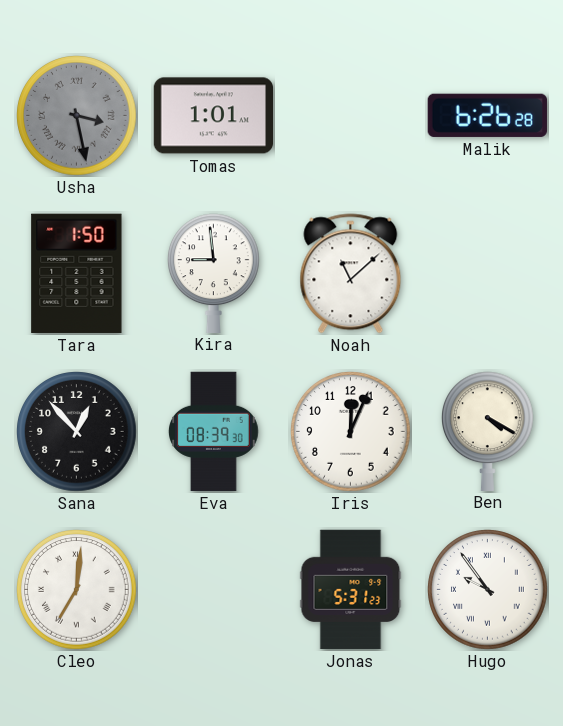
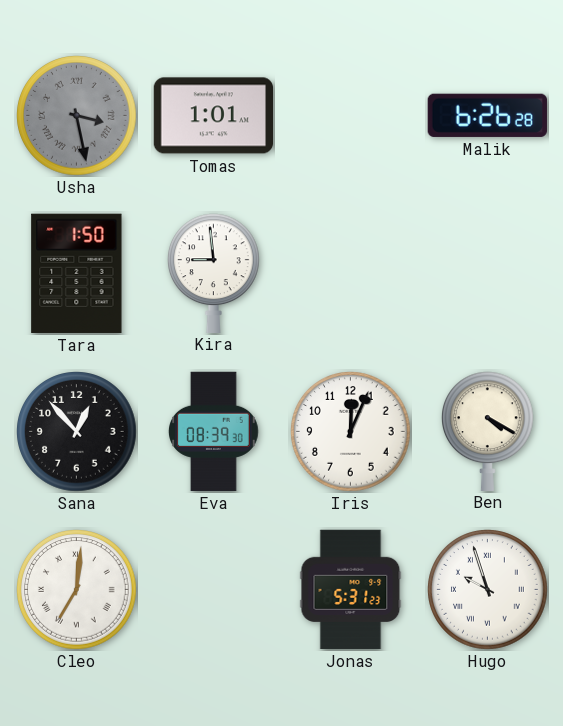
Noah: 11:08 -> none
Hugo: 9:54 -> 9:57
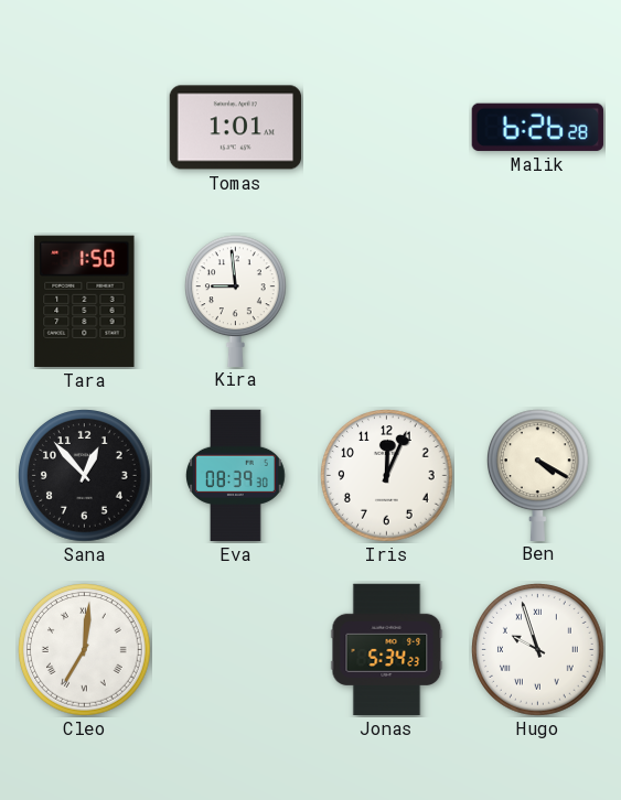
Usha: 3:28 -> none
Jonas: 5:31 -> 5:34
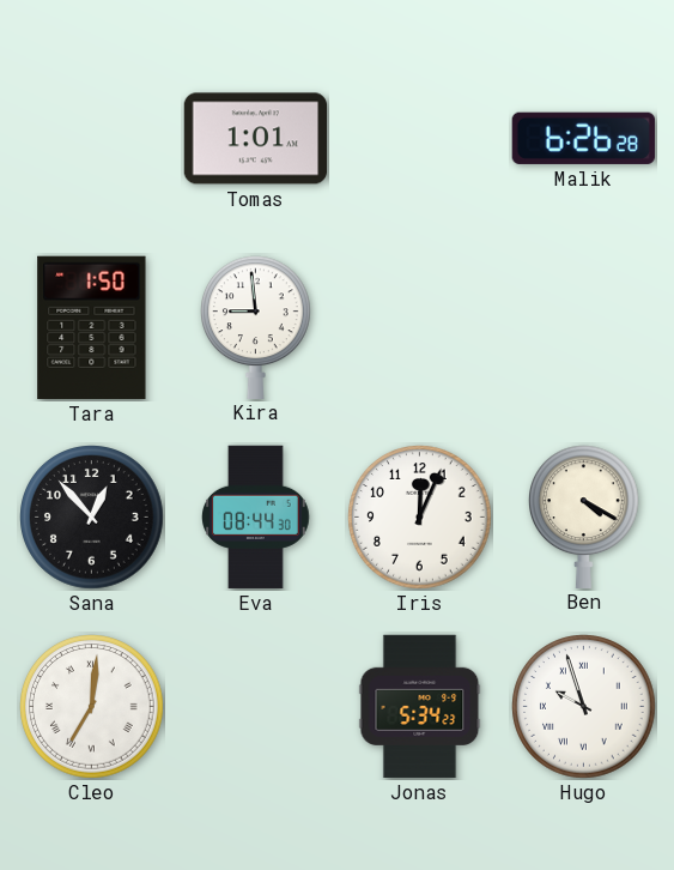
Eva: 08:39 -> 08:44
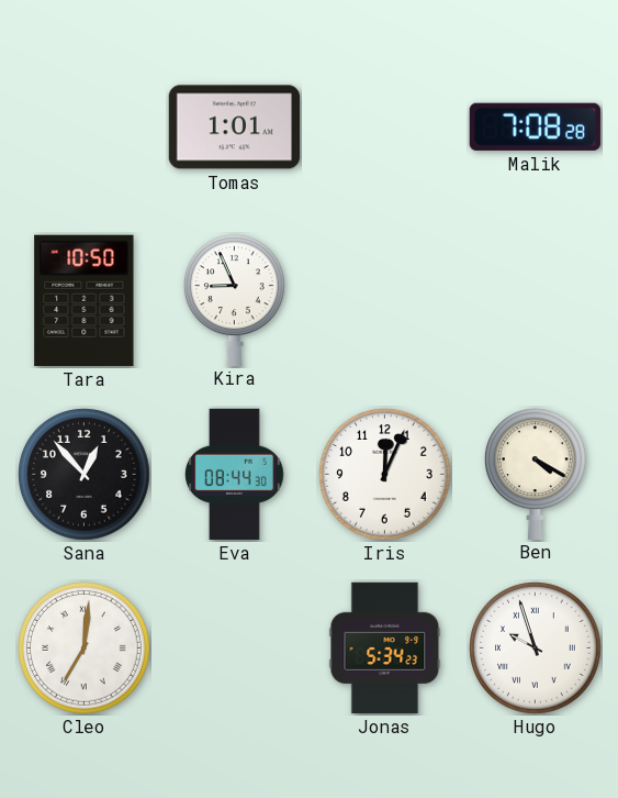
Malik: 6:26 -> 7:08
Tara: 1:50 -> 10:50
Kira: 8:59 -> 8:56
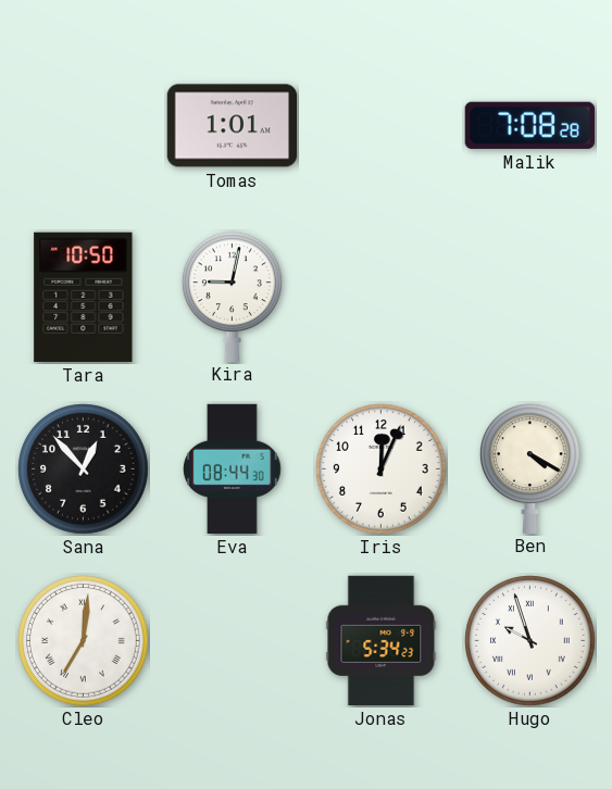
Kira: 8:56 -> 9:02
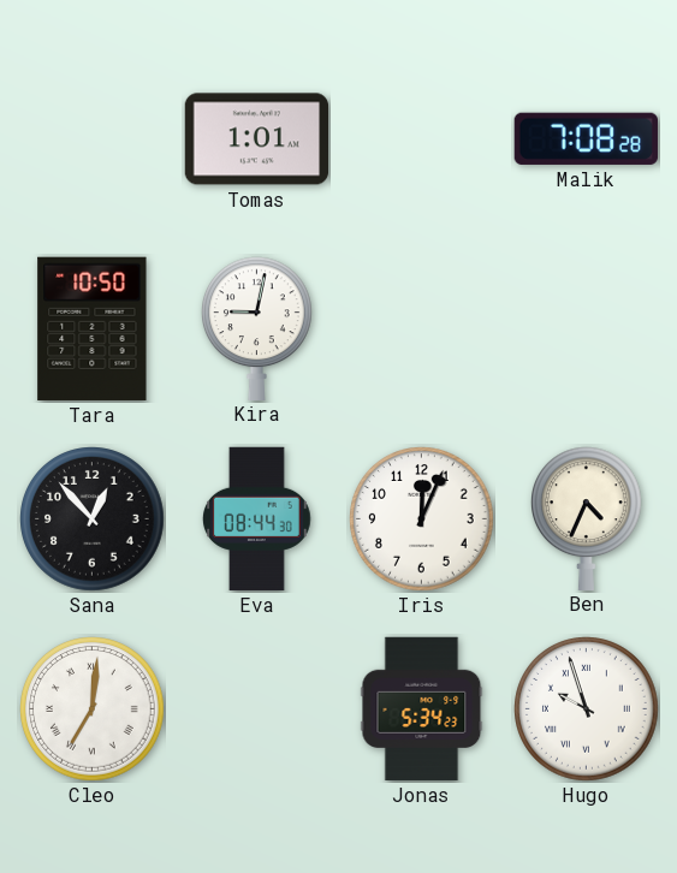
Ben: 4:20 -> 4:34
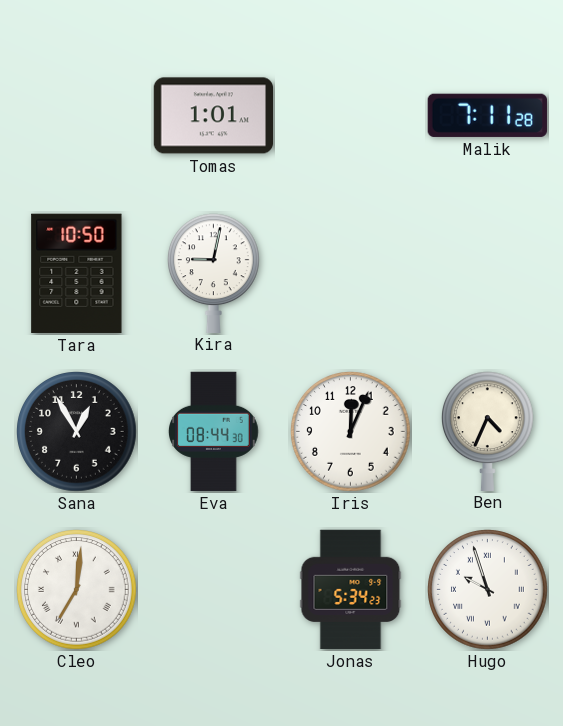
Malik: 7:08 -> 7:11
Sana: 12:53 -> 12:55
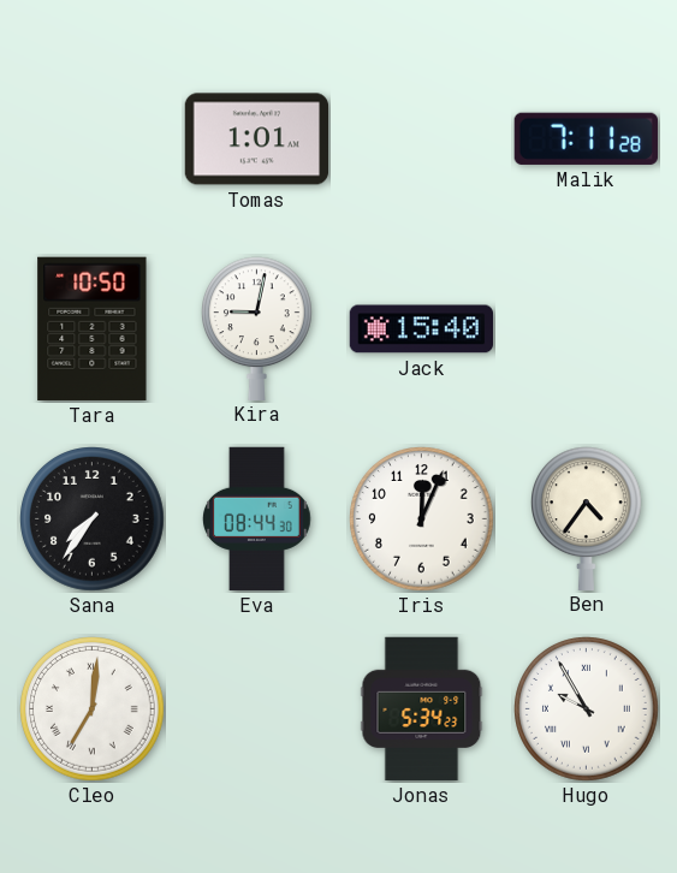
Jack: none -> 15:40
Sana: 12:55 -> 7:36
Ben: 4:34 -> 4:36
Hugo: 9:57 -> 9:55
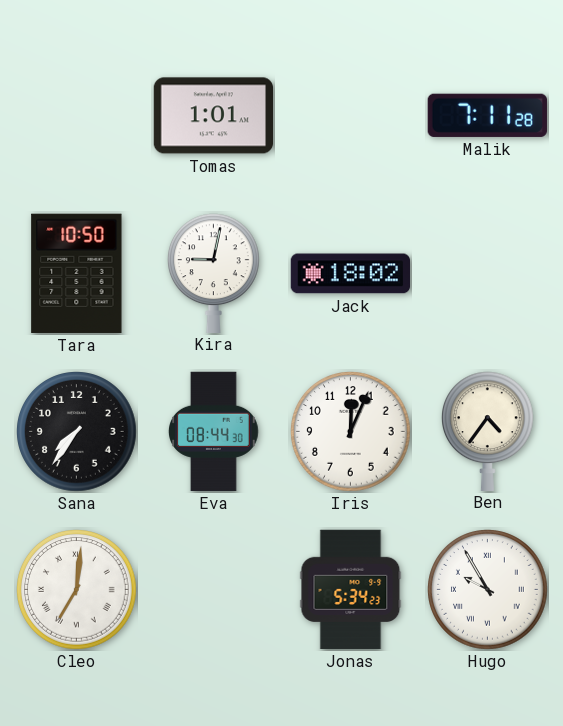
Jack: 15:40 -> 18:02
